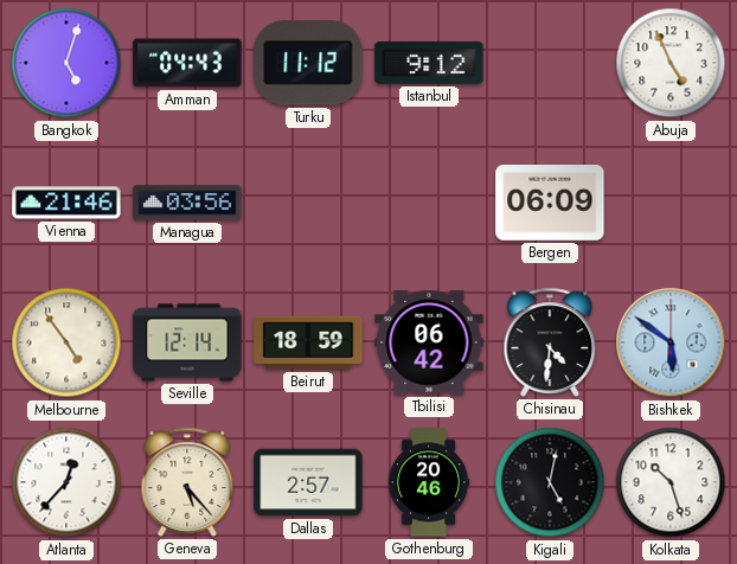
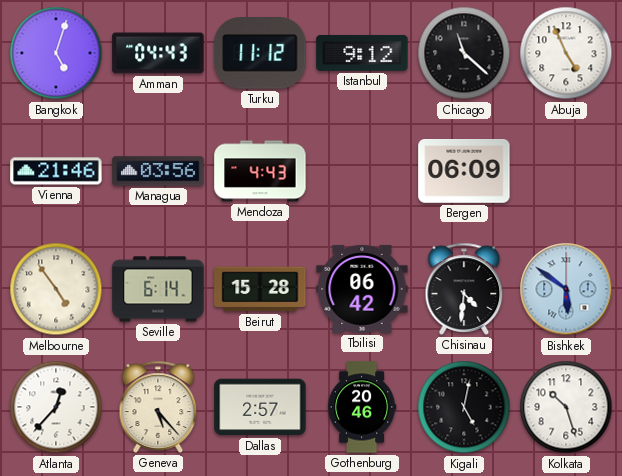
Chicago: none -> 11:22
Mendoza: none -> 4:43
Seville: 12:14 -> 6:14
Beirut: 18:59 -> 15:28
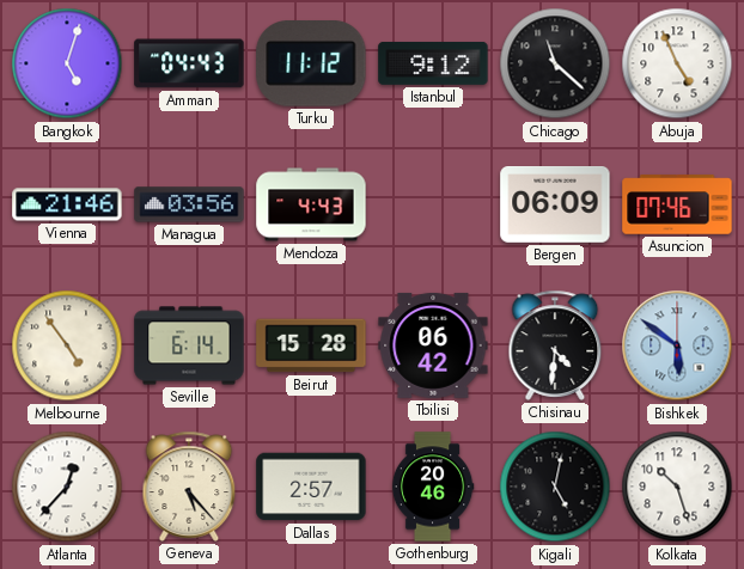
Asuncion: none -> 07:46
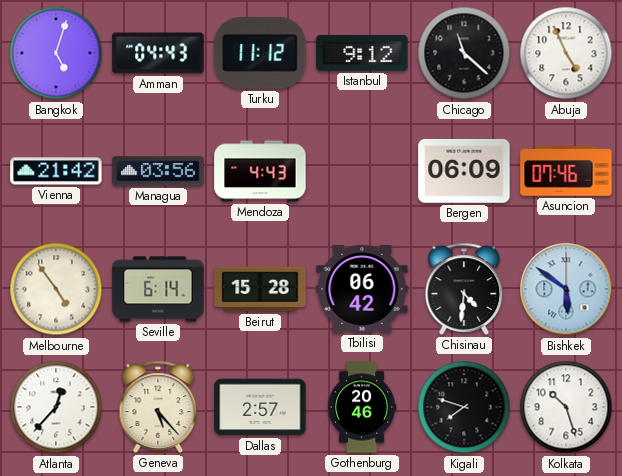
Vienna: 21:46 -> 21:42
Kigali: 5:02 -> 7:48
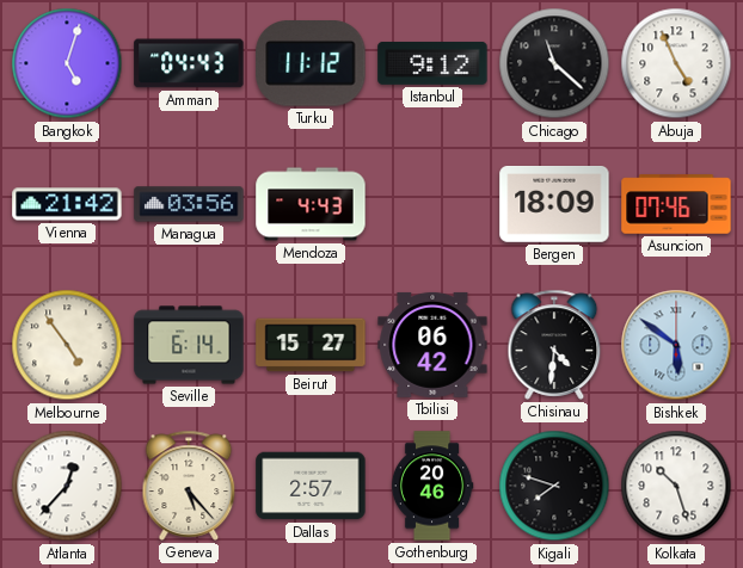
Bergen: 06:09 -> 18:09
Beirut: 15:28 -> 15:27
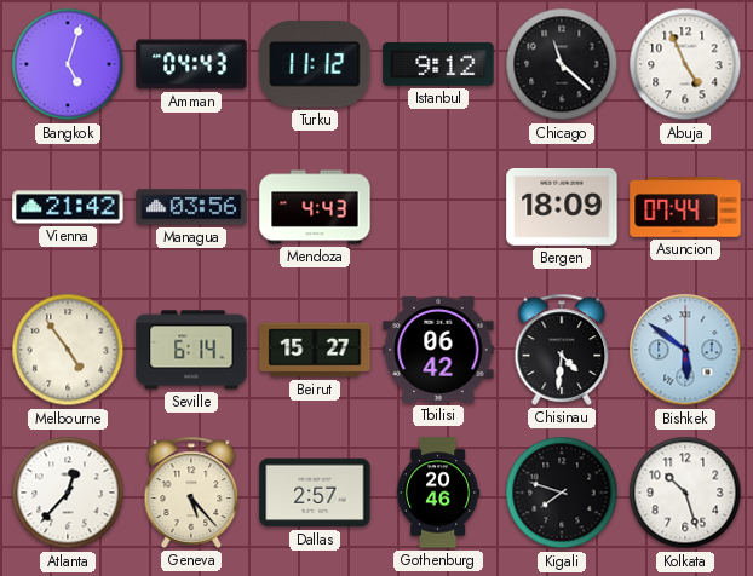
Asuncion: 07:46 -> 07:44
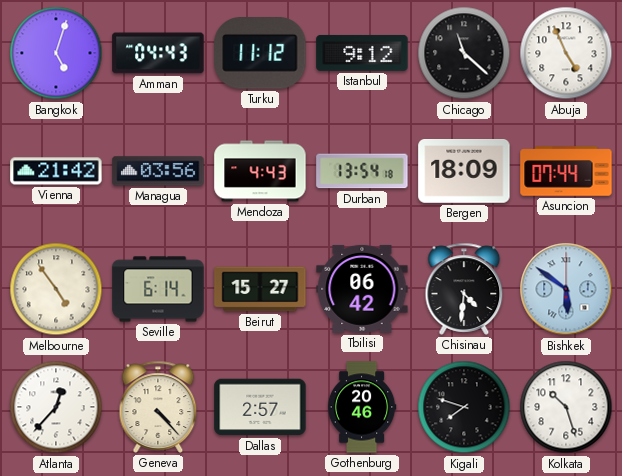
Durban: none -> 13:54
Geneva: 5:23 -> 4:23
